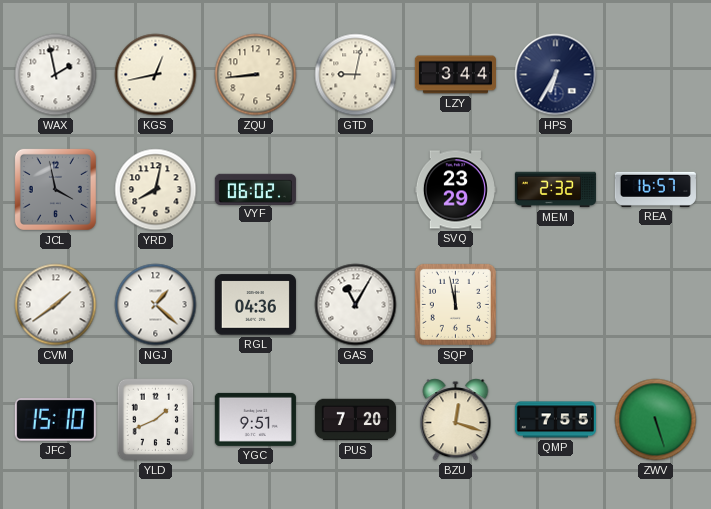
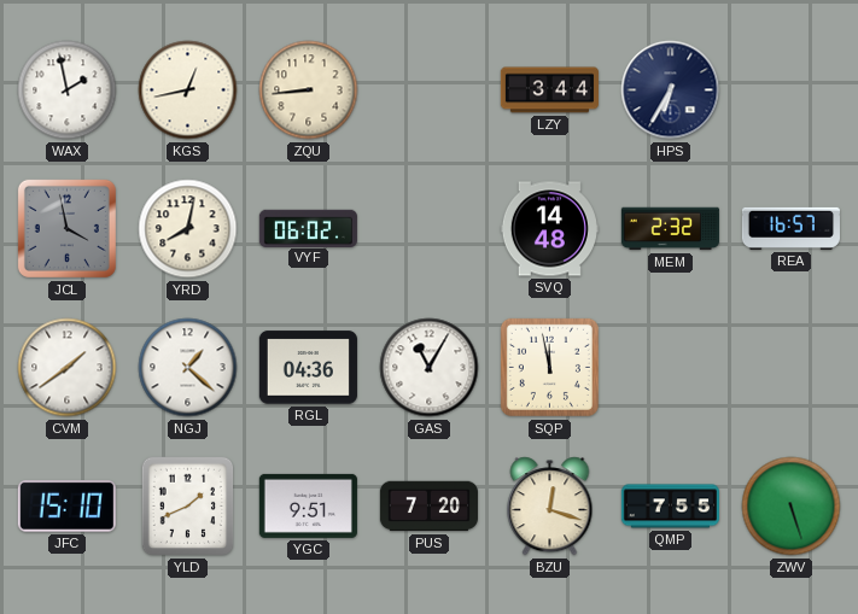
GTD: 9:02 -> none
SVQ: 23:29 -> 14:48
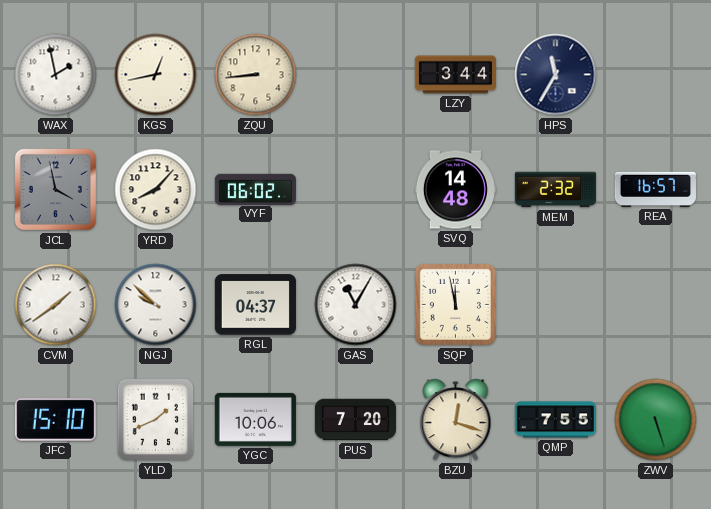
HPS: 6:35 -> 11:35
YRD: 8:02 -> 8:07
NGJ: 1:22 -> 9:52
RGL: 04:36 -> 04:37
YGC: 9:51 -> 10:06
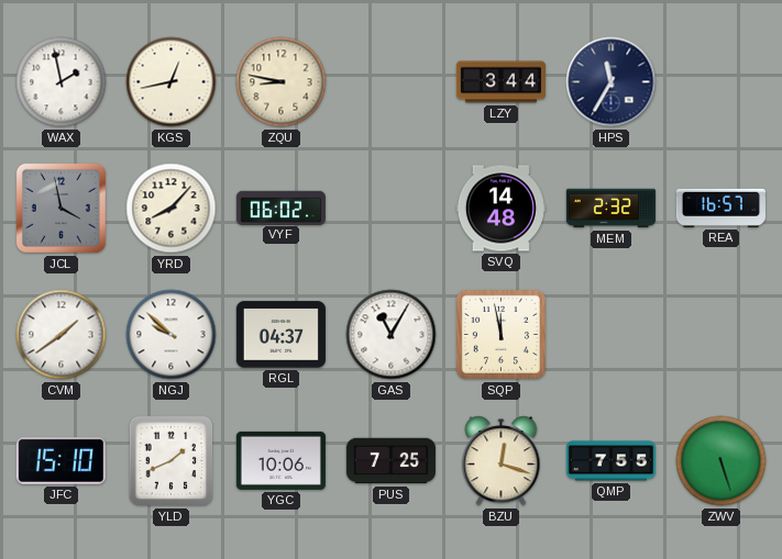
ZQU: 8:44 -> 8:47
PUS: 7:20 -> 7:25
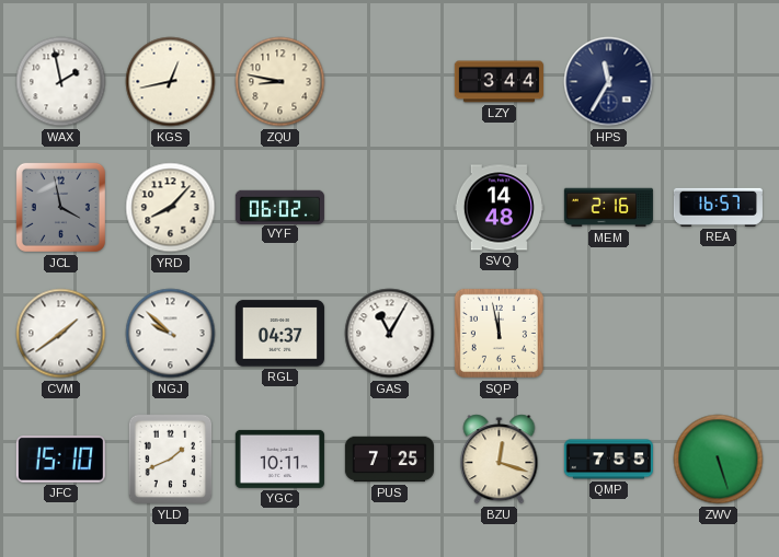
MEM: 2:32 -> 2:16
YGC: 10:06 -> 10:11
